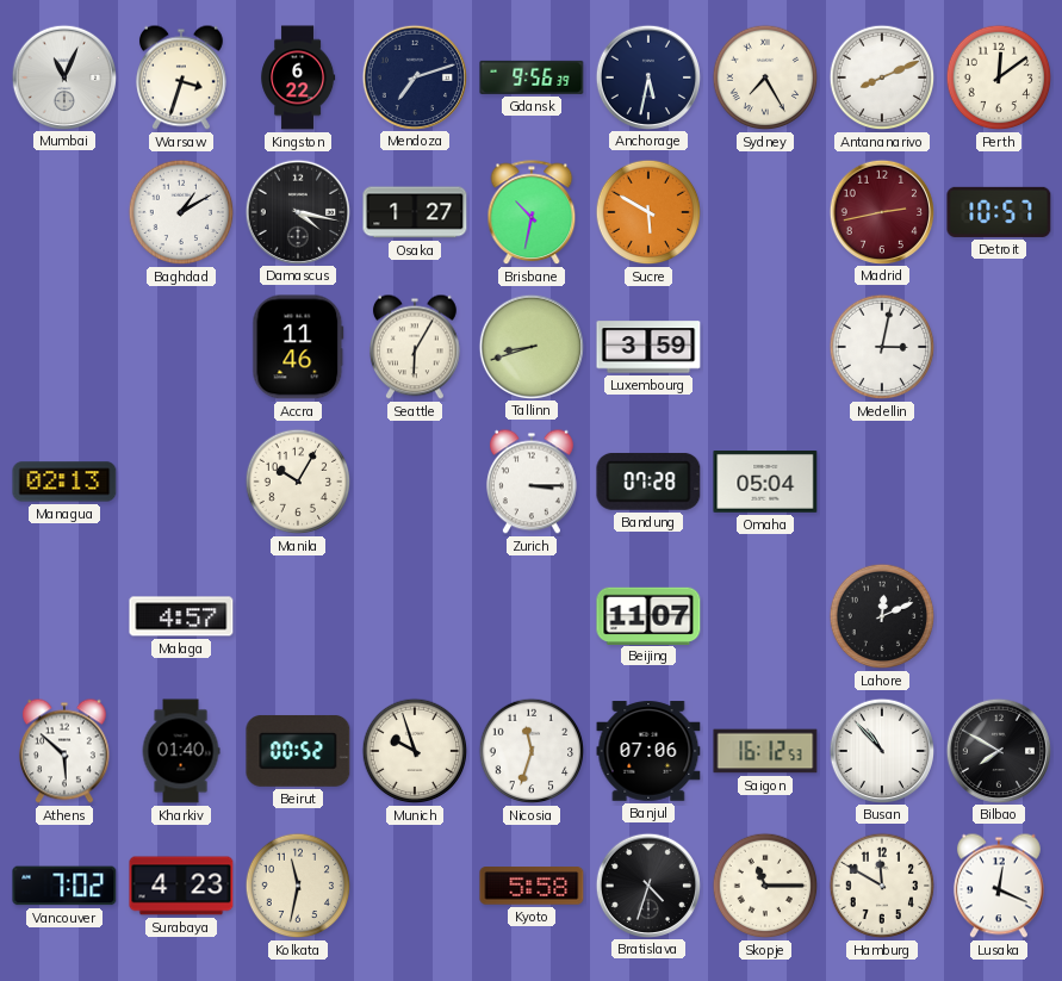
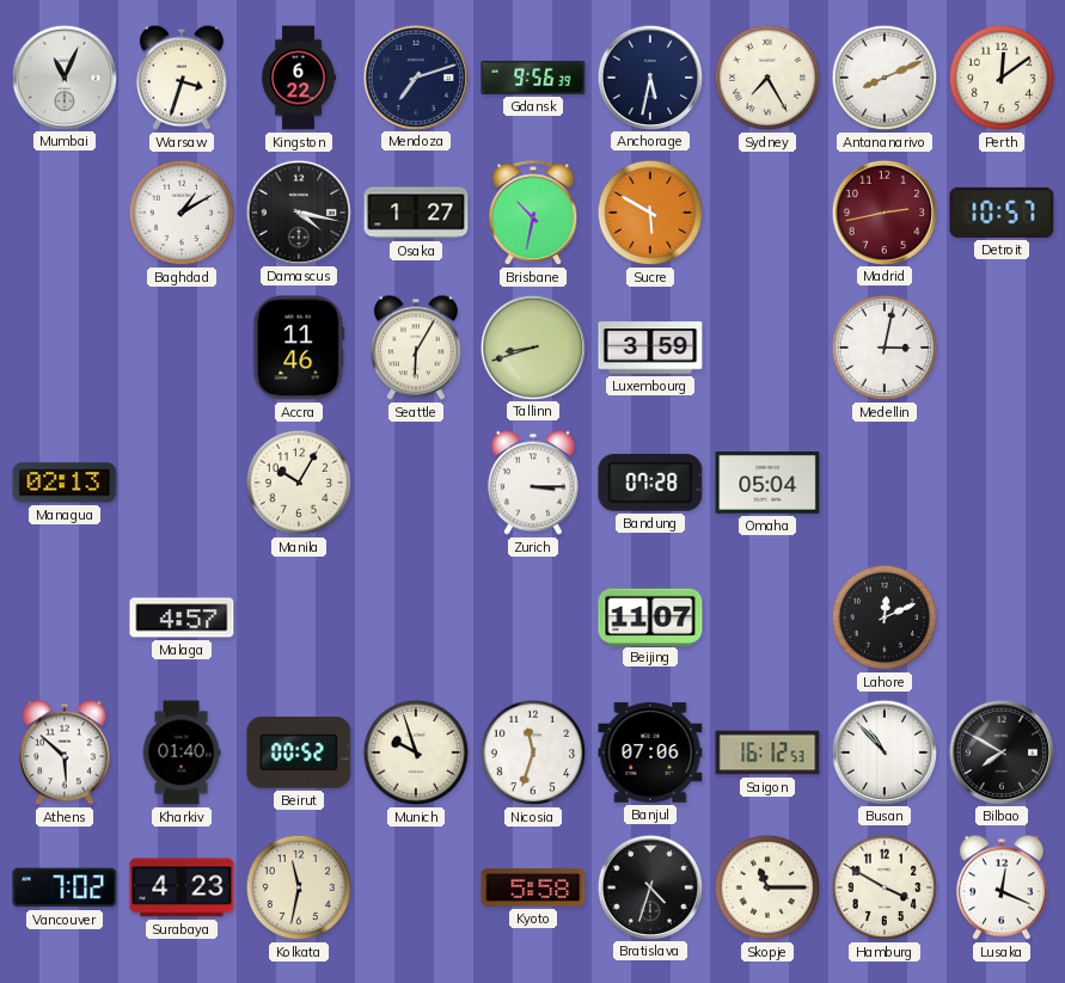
Hamburg: 11:50 -> 3:50
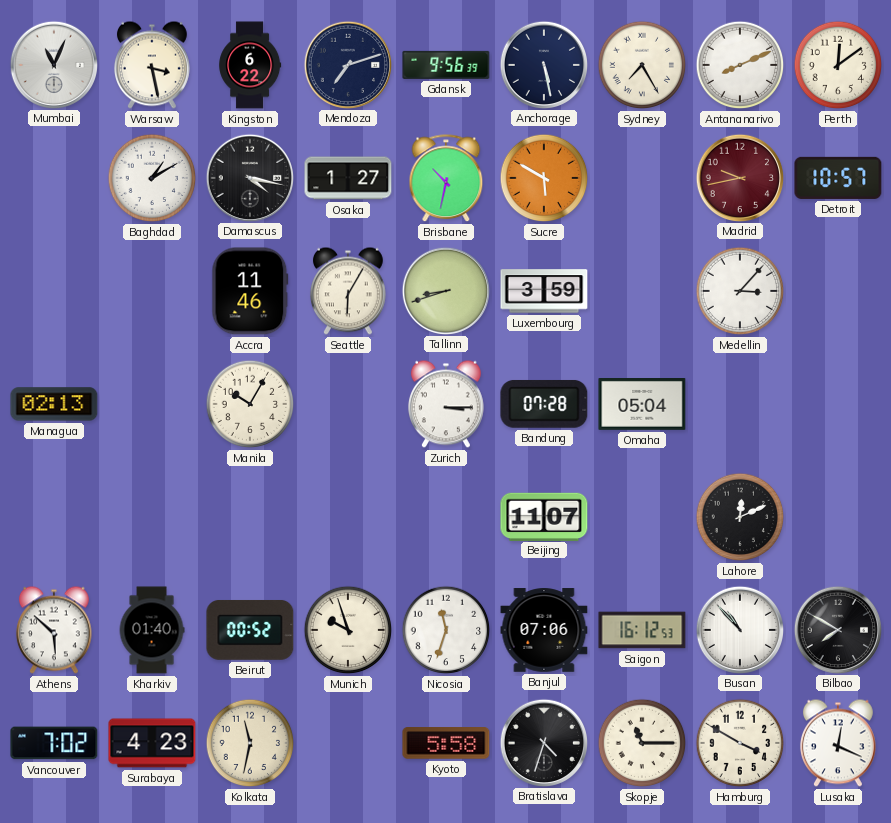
Warsaw: 3:33 -> 3:28
Anchorage: 5:32 -> 5:28
Madrid: 2:43 -> 9:43
Medellin: 3:02 -> 3:07
Malaga: 4:57 -> none
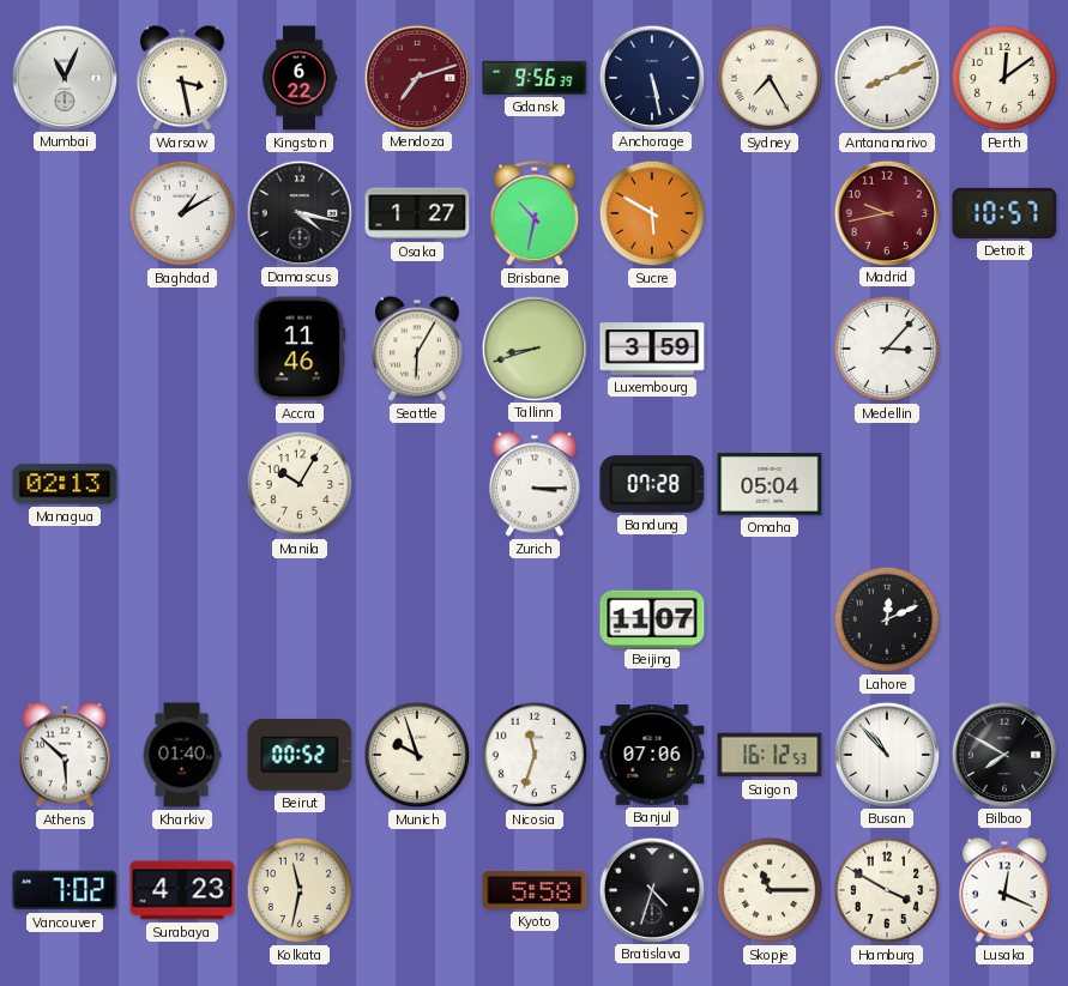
Mendoza dial: navy -> burgundy
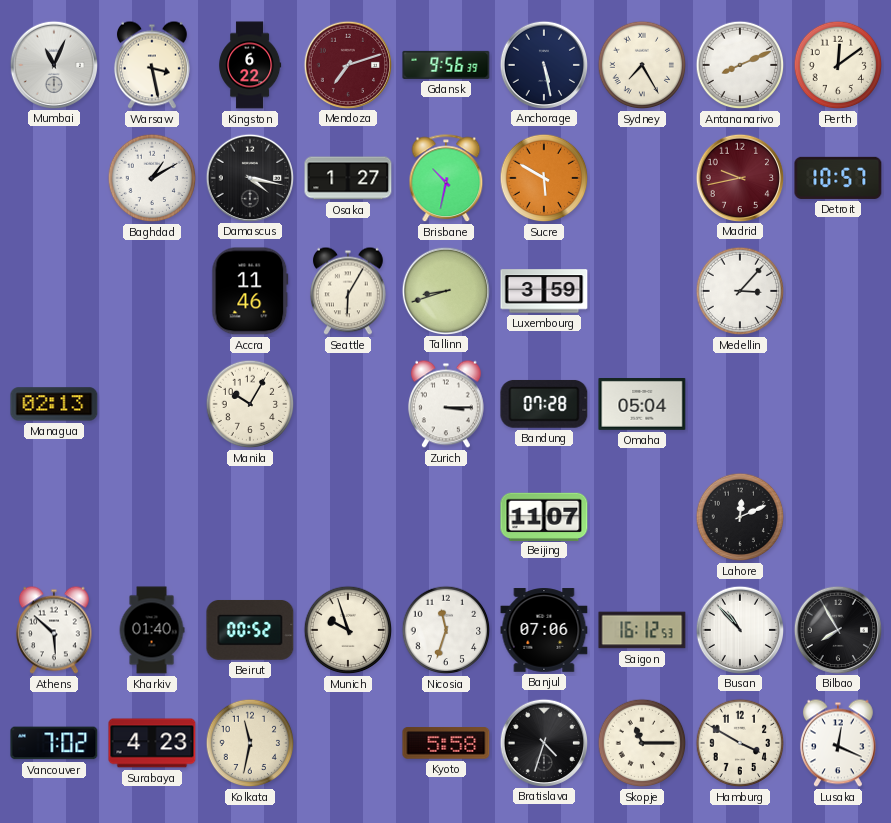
Bilbao: 7:50 -> 7:55
